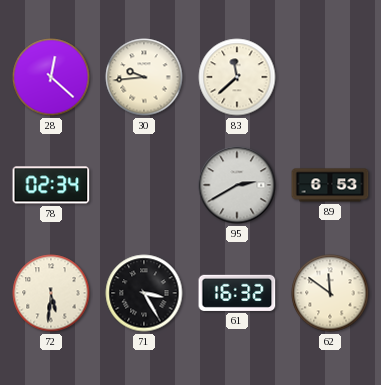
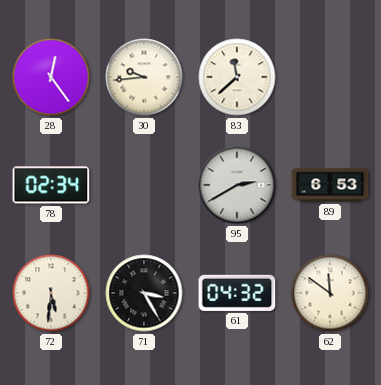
28: 12:22 -> 12:24
61: 16:32 -> 04:32
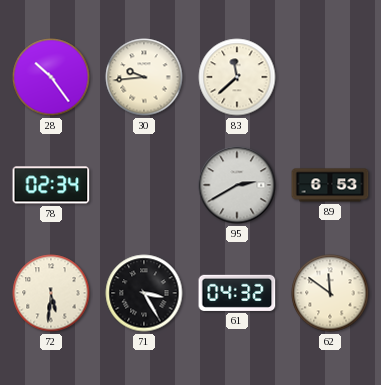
28: 12:24 -> 10:24
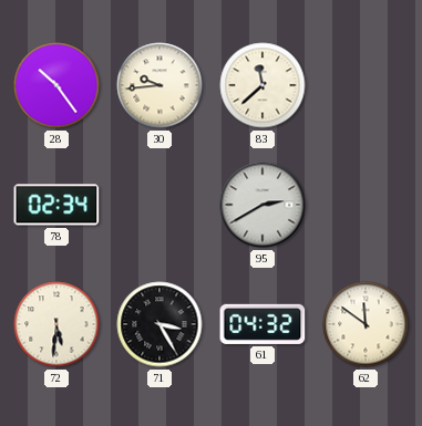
89: 6:53 -> none
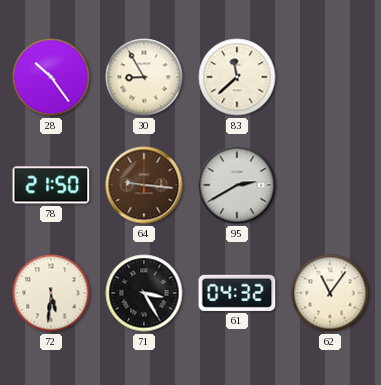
30: 9:44 -> 8:55
78: 02:34 -> 21:50
64: none -> 9:16
62: 11:51 -> 11:06
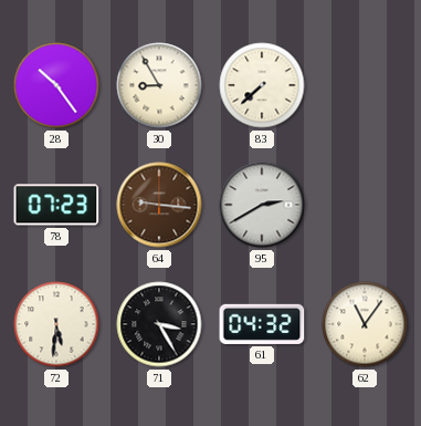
83: 11:38 -> 7:38
78: 21:50 -> 07:23
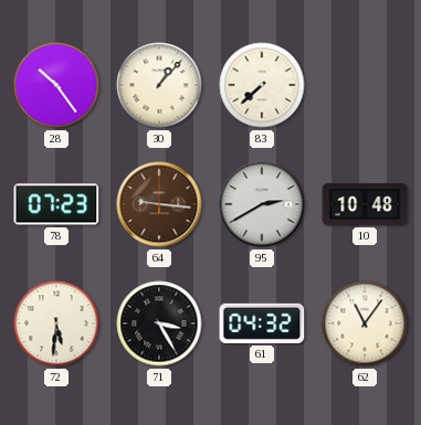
30: 8:55 -> 1:07
10: none -> 10:48
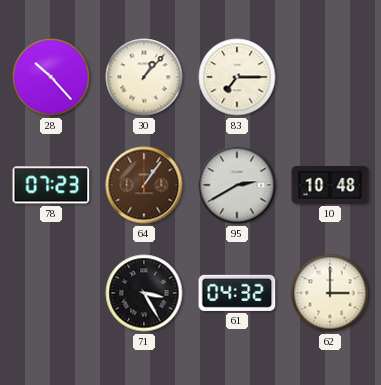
28: 10:24 -> 10:23
83: 7:38 -> 7:15
64: 9:16 -> 1:06
72: 5:31 -> none
62: 11:06 -> 3:00
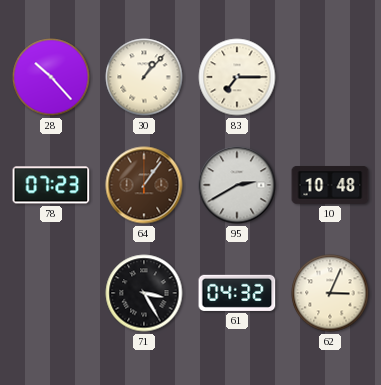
62: 3:00 -> 3:04
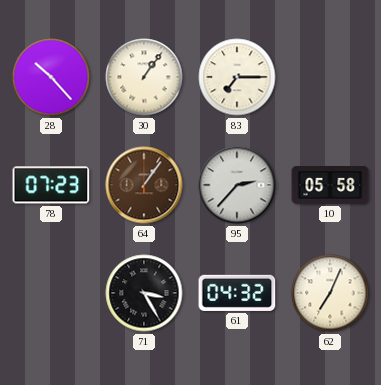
30: 1:07 -> 1:06
95: 2:40 -> 2:37
10: 10:48 -> 05:58
62: 3:04 -> 7:04
